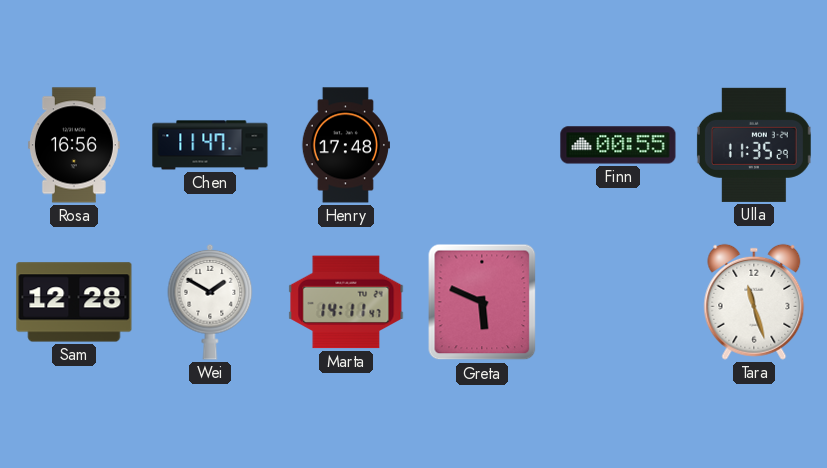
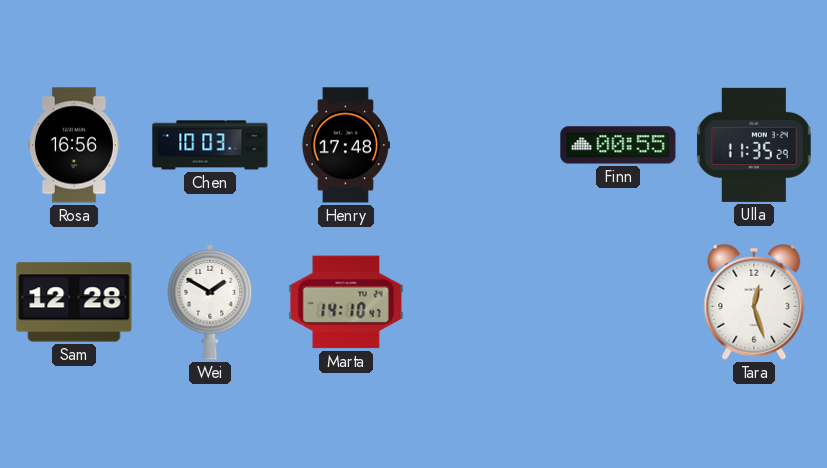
Chen: 11:47 -> 10:03
Marta: 14:11 -> 14:10
Greta: 5:49 -> none
Tara: 11:27 -> 12:27
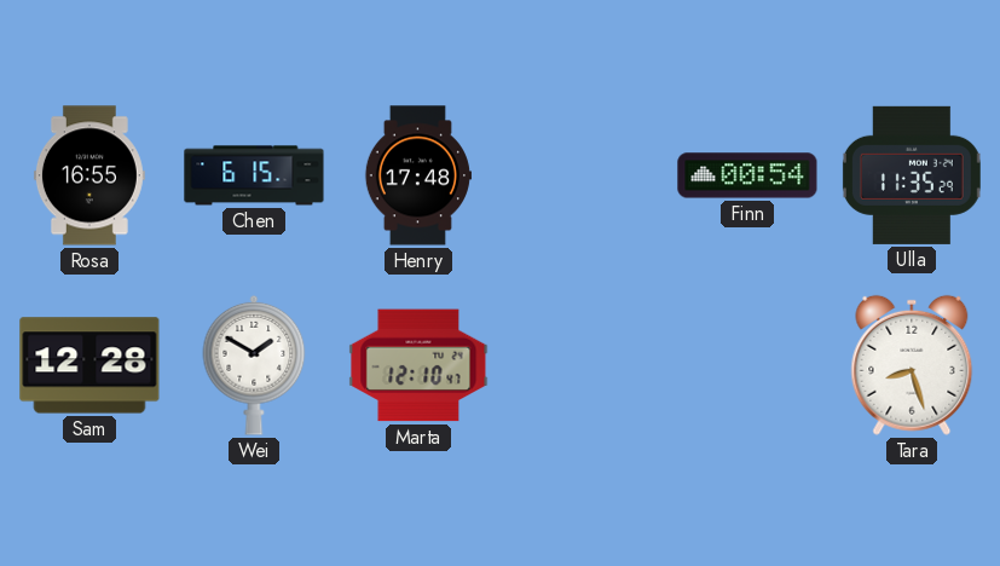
Rosa: 16:56 -> 16:55
Chen: 10:03 -> 6:15
Finn: 00:55 -> 00:54
Marta: 14:10 -> 12:10
Tara: 12:27 -> 8:27
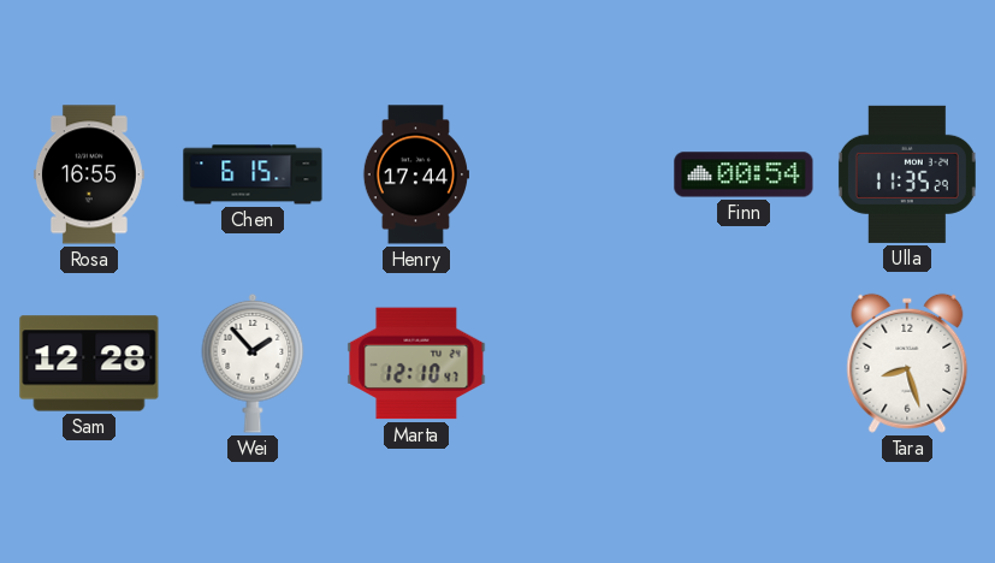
Henry: 17:48 -> 17:44
Wei: 1:50 -> 1:53
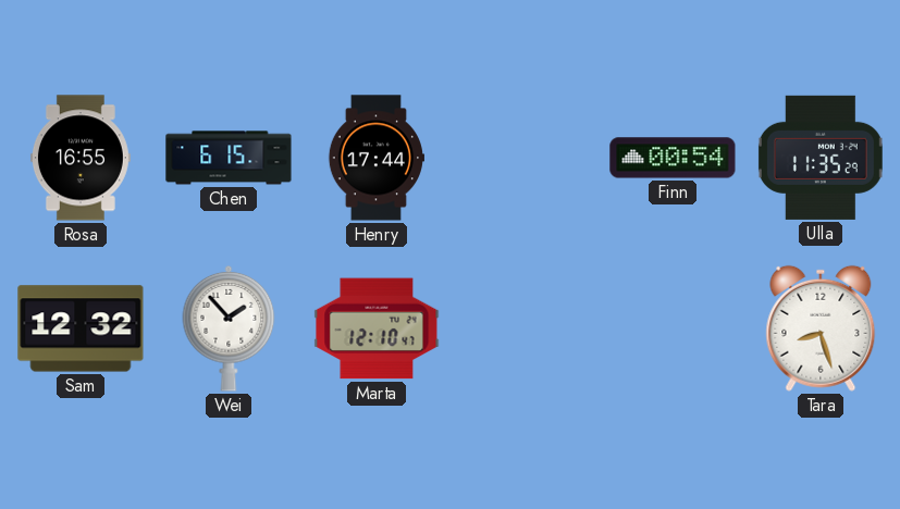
Sam: 12:28 -> 12:32
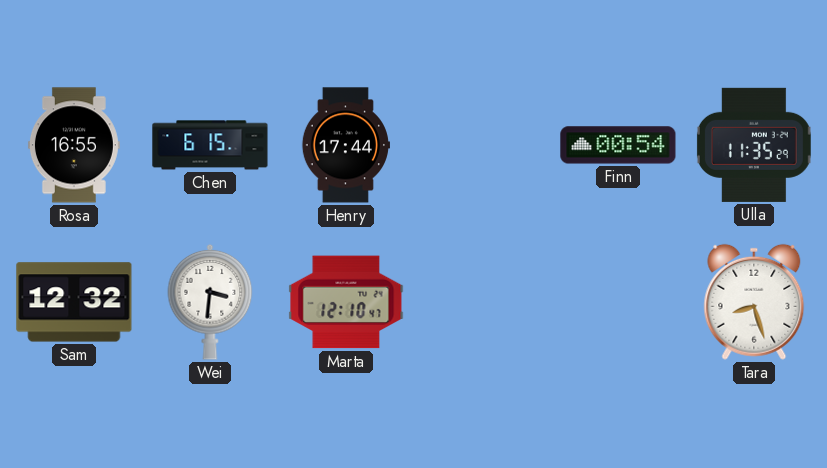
Wei: 1:53 -> 3:31
